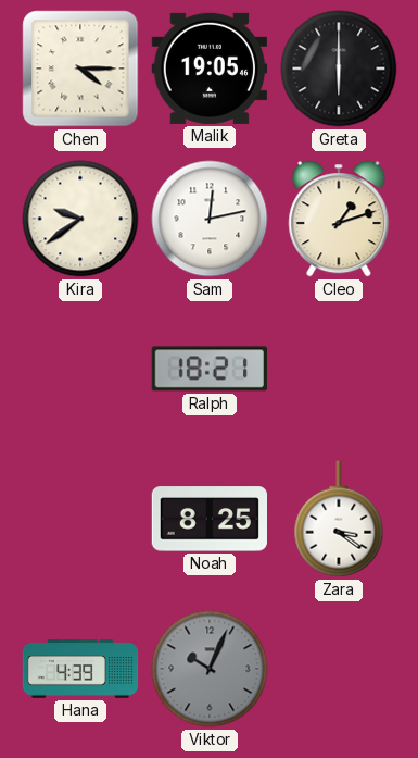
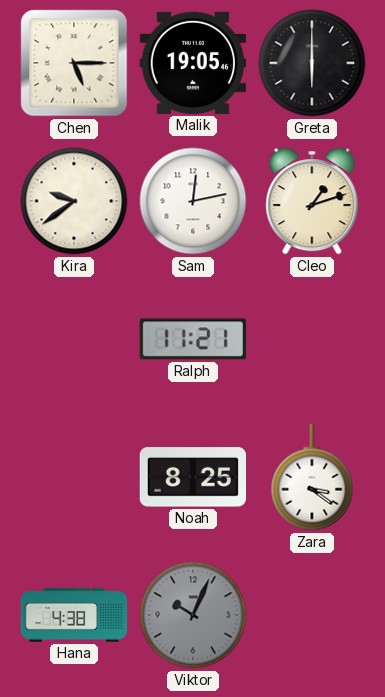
Chen: 4:15 -> 5:15
Ralph: 18:21 -> 11:21
Hana: 4:39 -> 4:38
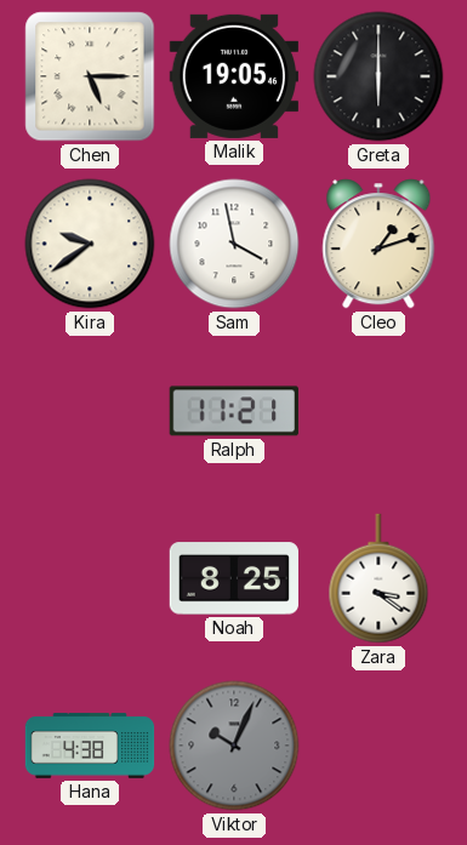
Sam: 12:13 -> 3:58
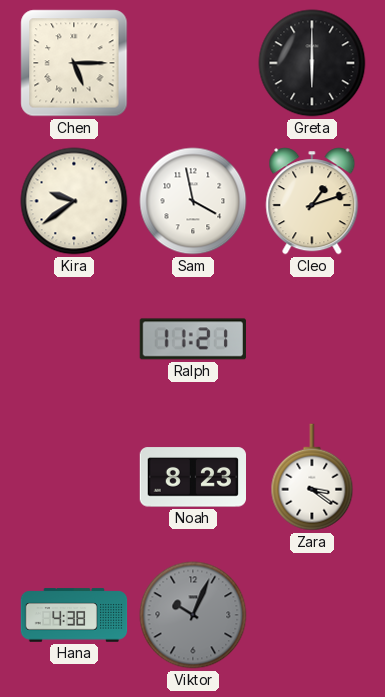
Malik: 19:05 -> none
Noah: 8:25 -> 8:23
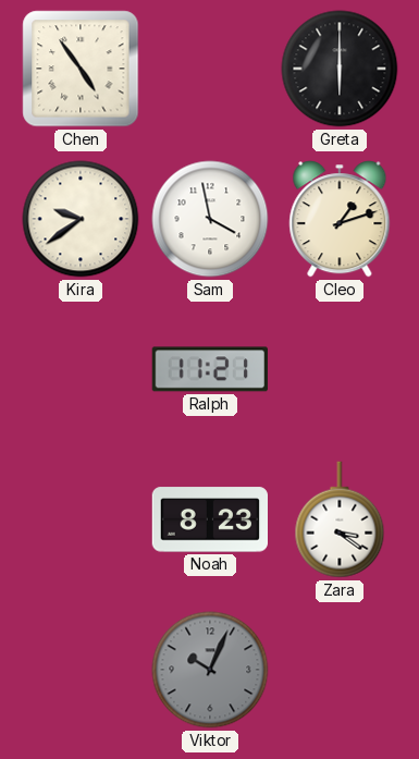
Chen: 5:15 -> 4:54
Hana: 4:38 -> none
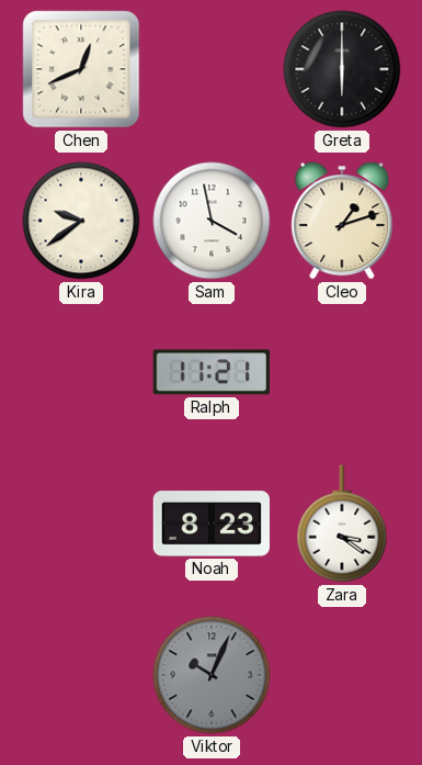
Chen: 4:54 -> 12:41
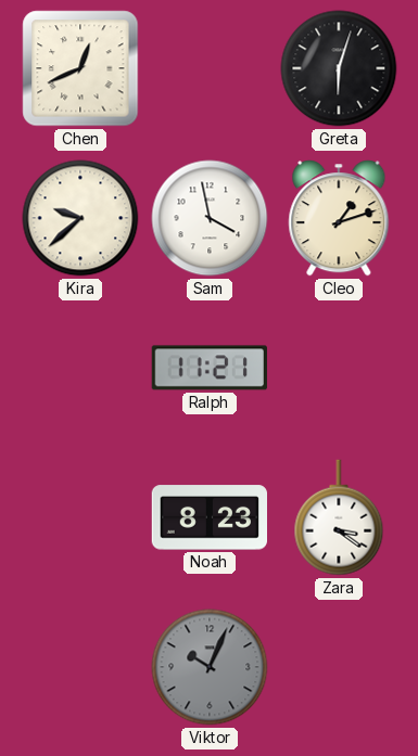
Greta: 6:00 -> 6:03
Kira: 9:39 -> 9:38
